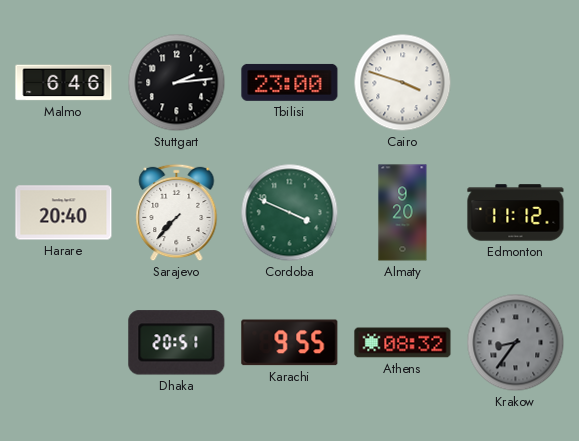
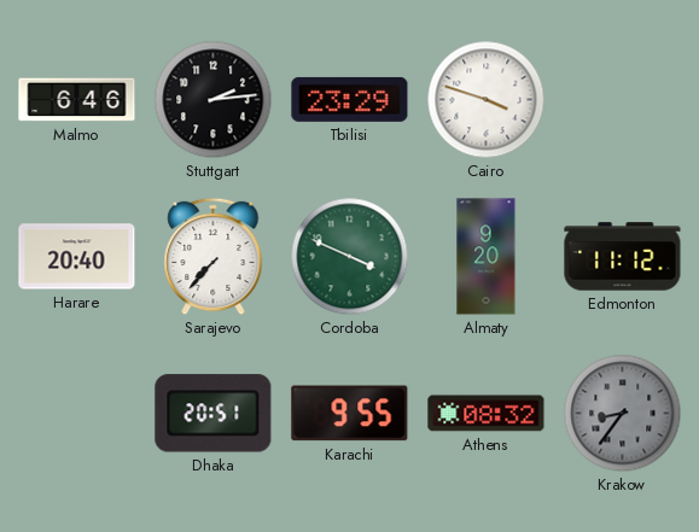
Tbilisi: 23:00 -> 23:29
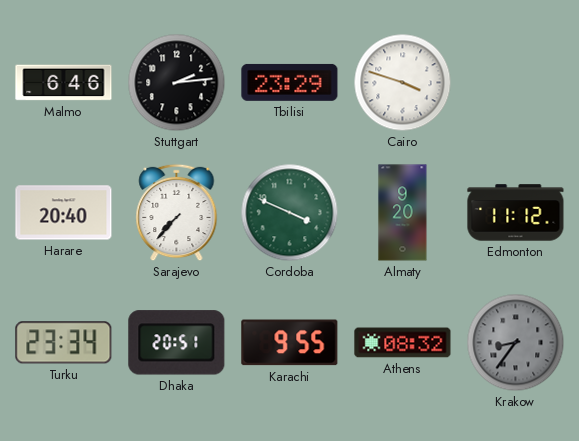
Turku: none -> 23:34
